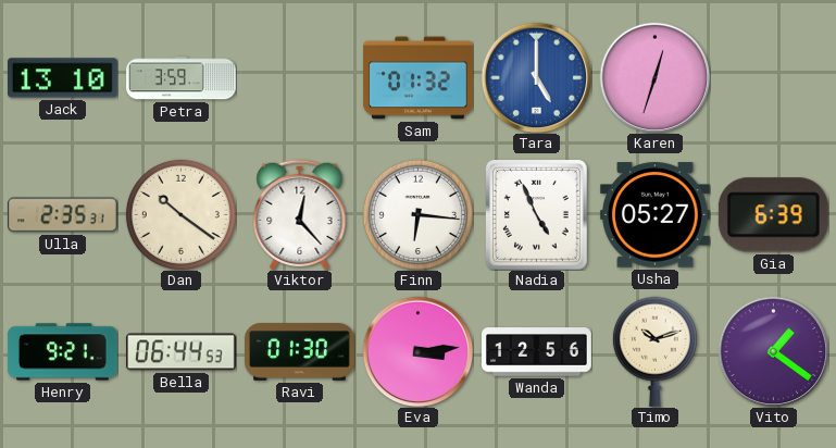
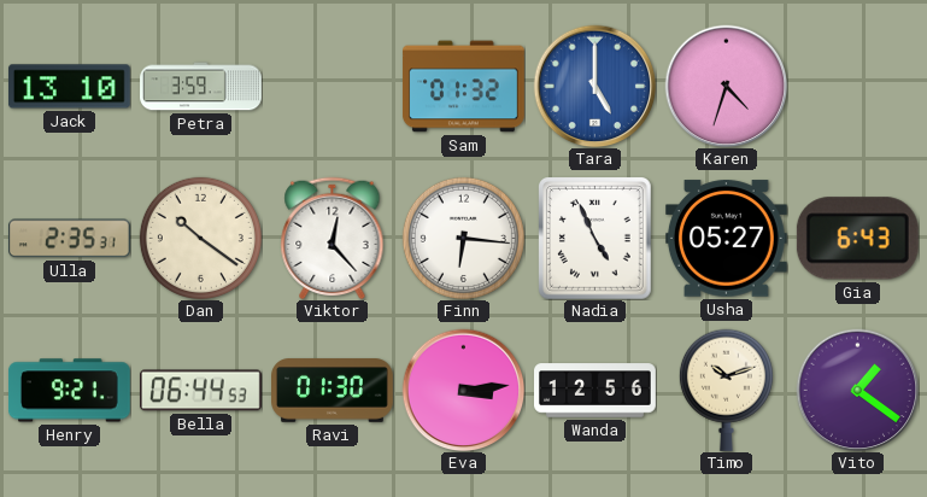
Karen: 12:33 -> 4:33
Gia: 6:39 -> 6:43
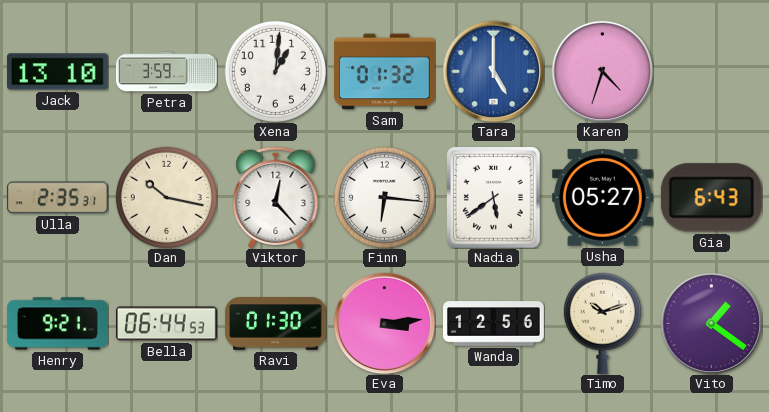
Xena: none -> 1:01
Dan: 10:21 -> 10:17
Nadia: 4:56 -> 5:39
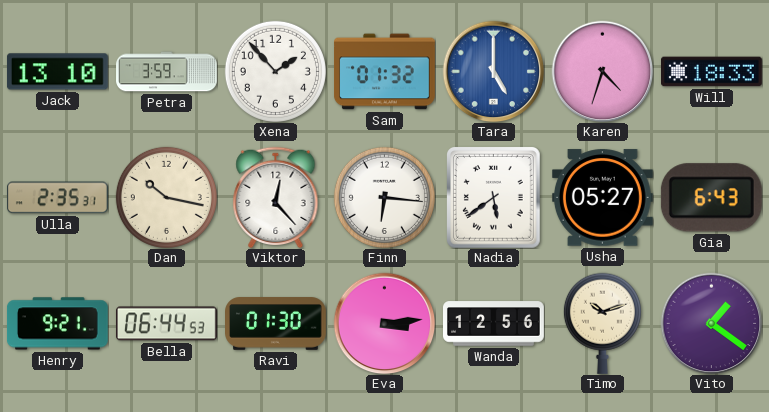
Xena: 1:01 -> 1:53
Will: none -> 18:33
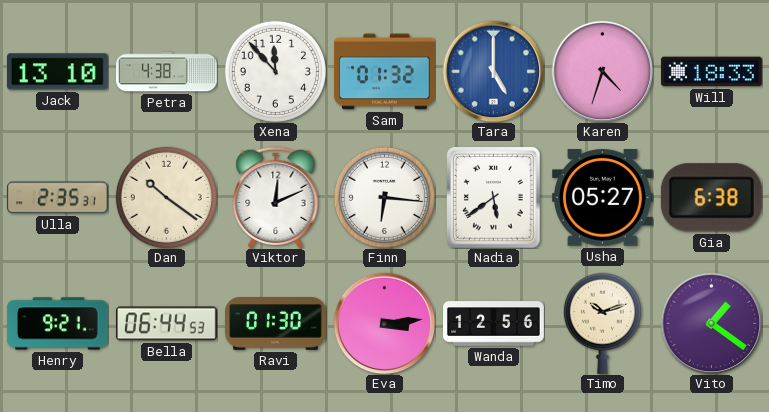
Petra: 3:59 -> 4:38
Xena: 1:53 -> 11:53
Dan: 10:17 -> 10:21
Viktor: 12:23 -> 12:11
Gia: 6:43 -> 6:38
